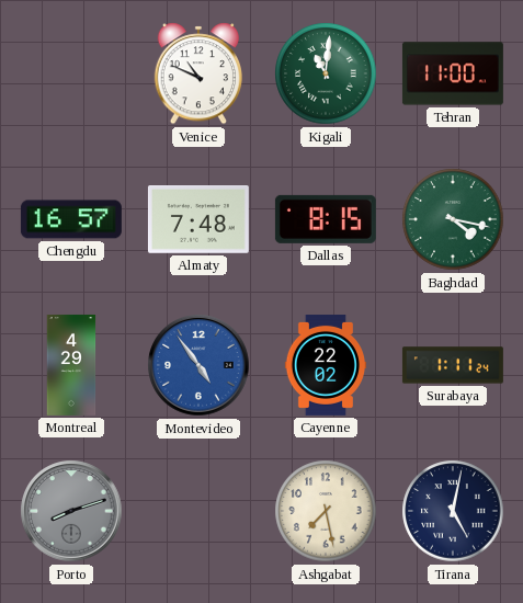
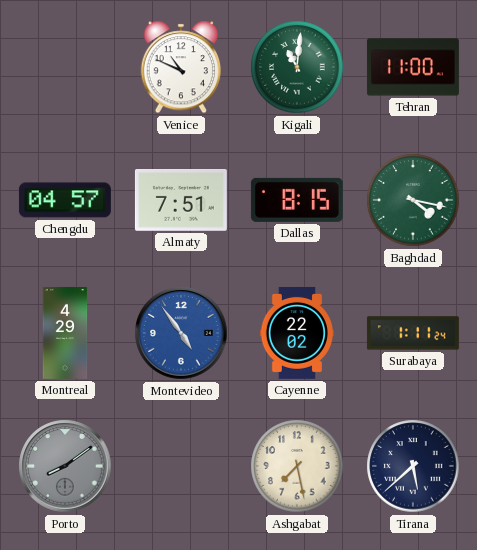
Chengdu: 16:57 -> 04:57
Almaty: 7:48 -> 7:51
Porto: 8:12 -> 8:09
Tirana: 5:02 -> 5:38
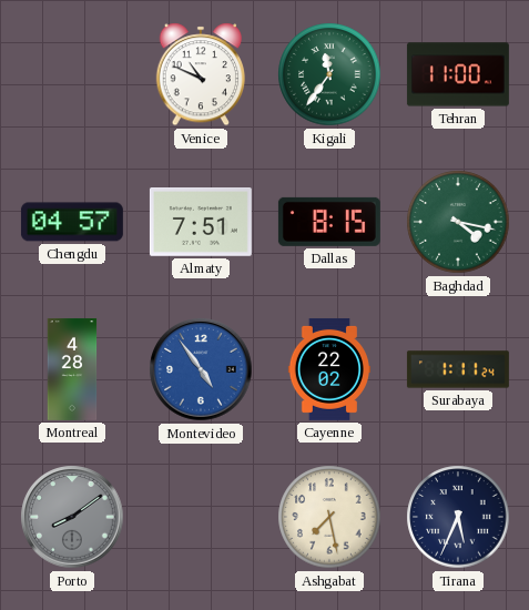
Kigali: 11:01 -> 11:36
Montreal: 4:29 -> 4:28
Tirana: 5:38 -> 5:34
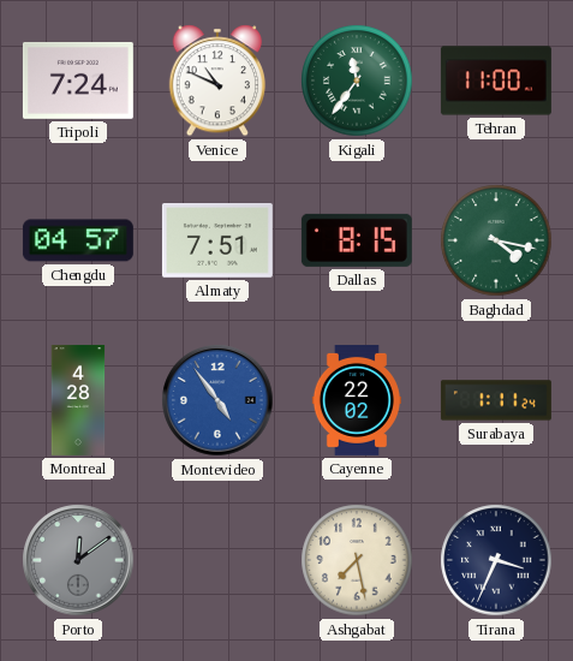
Tripoli: none -> 7:24
Porto: 8:09 -> 12:09
Tirana: 5:34 -> 3:34
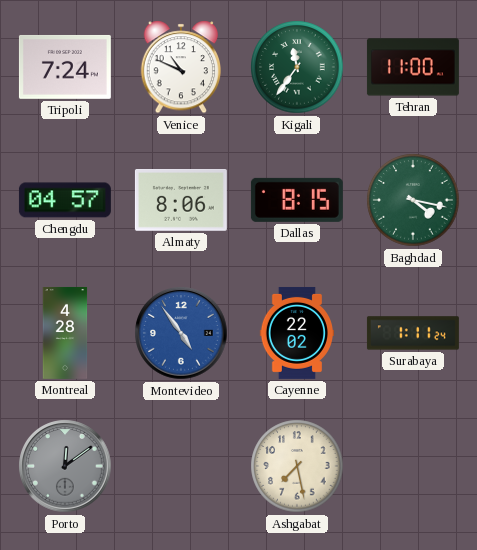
Almaty: 7:51 -> 8:06
Tirana: 3:34 -> none
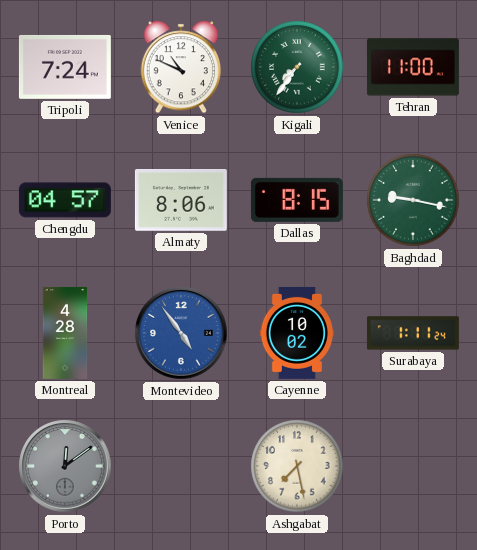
Kigali: 11:36 -> 7:36
Baghdad: 4:17 -> 9:17
Cayenne: 22:02 -> 10:02
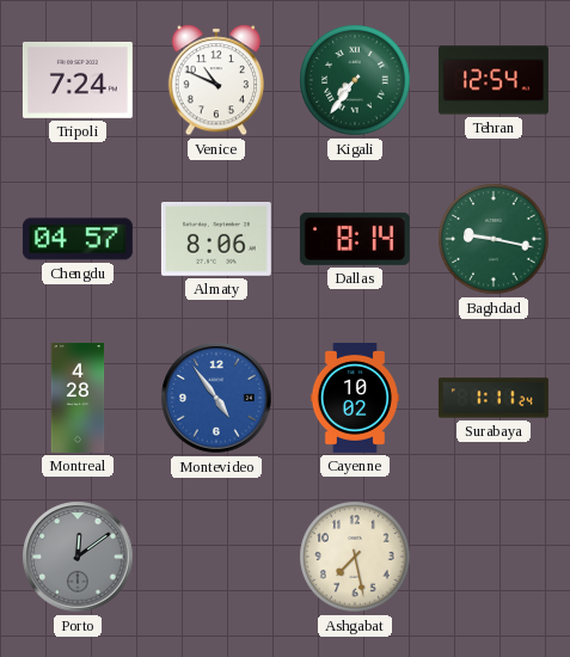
Tehran: 11:00 -> 12:54
Dallas: 8:15 -> 8:14
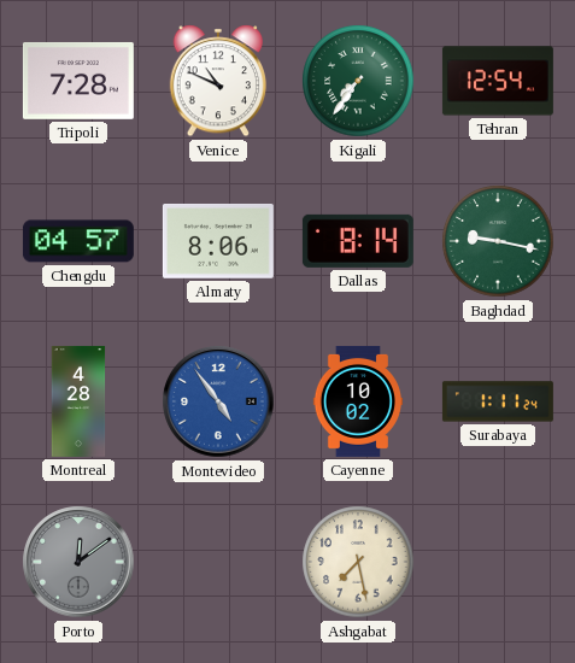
Tripoli: 7:24 -> 7:28
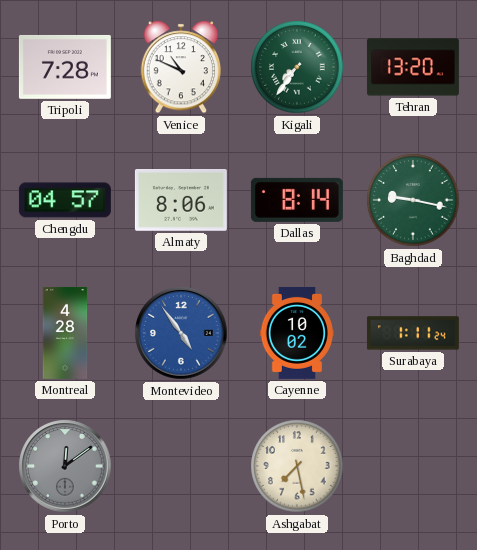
Tehran: 12:54 -> 13:20
